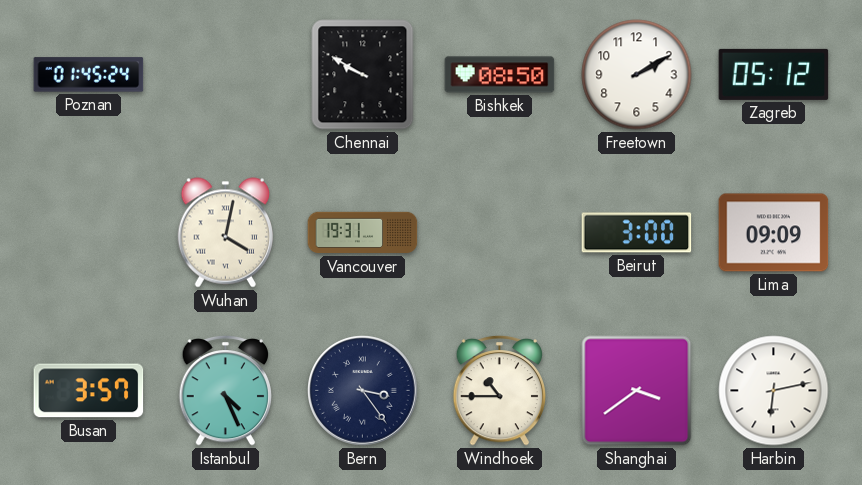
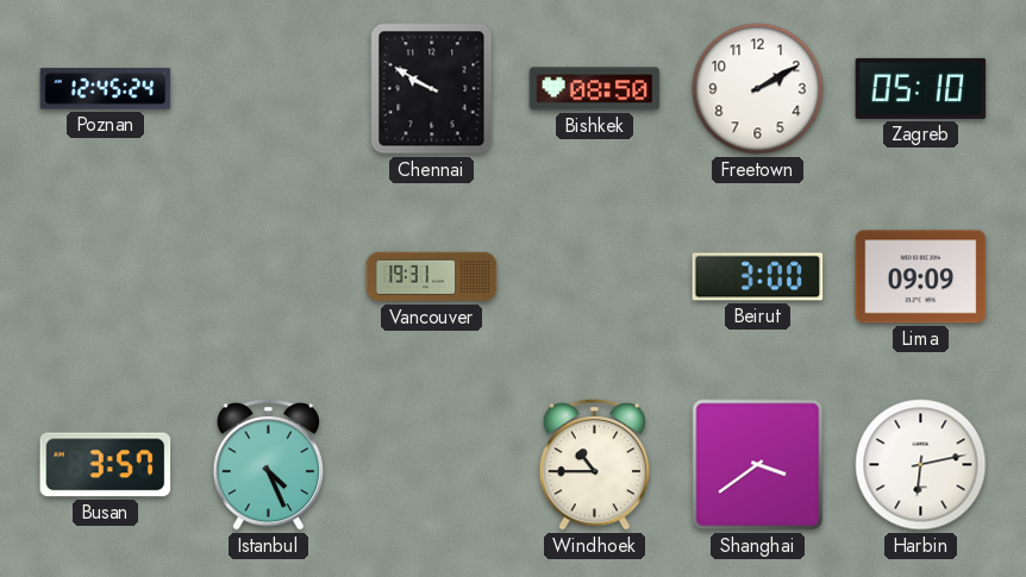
Poznan: 01:45 -> 12:45
Zagreb: 05:12 -> 05:10
Wuhan: 4:02 -> none
Bern: 3:24 -> none
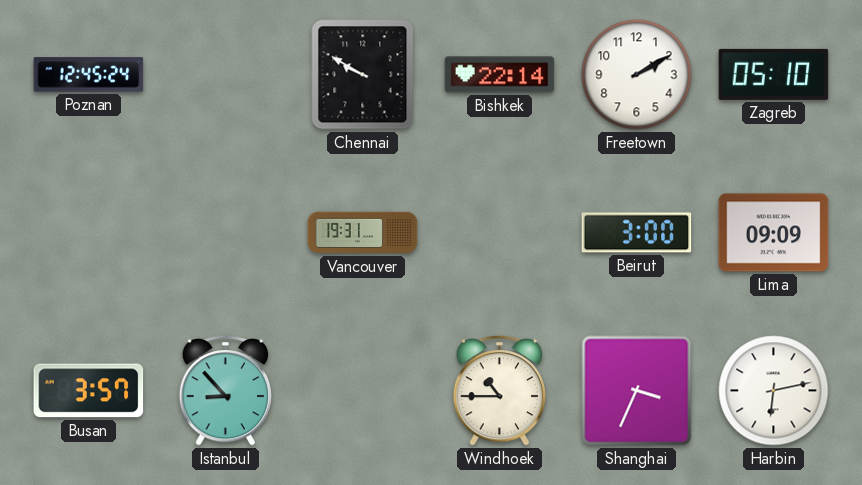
Bishkek: 08:50 -> 22:14
Istanbul: 4:26 -> 8:53
Shanghai: 3:39 -> 3:34
